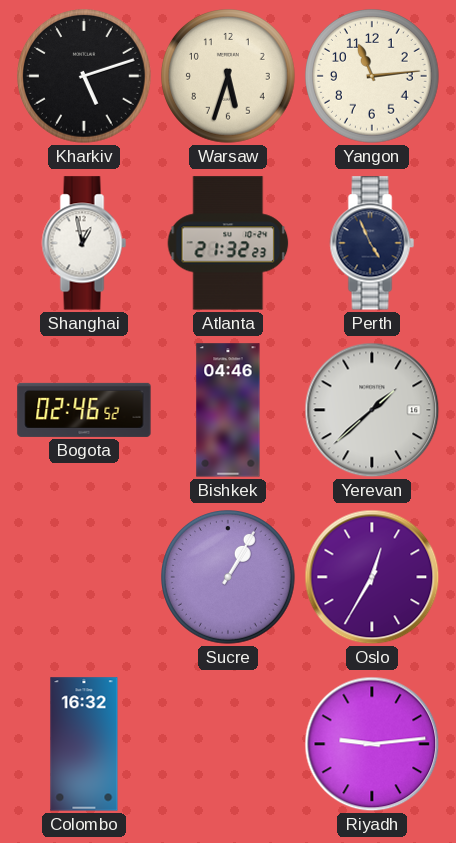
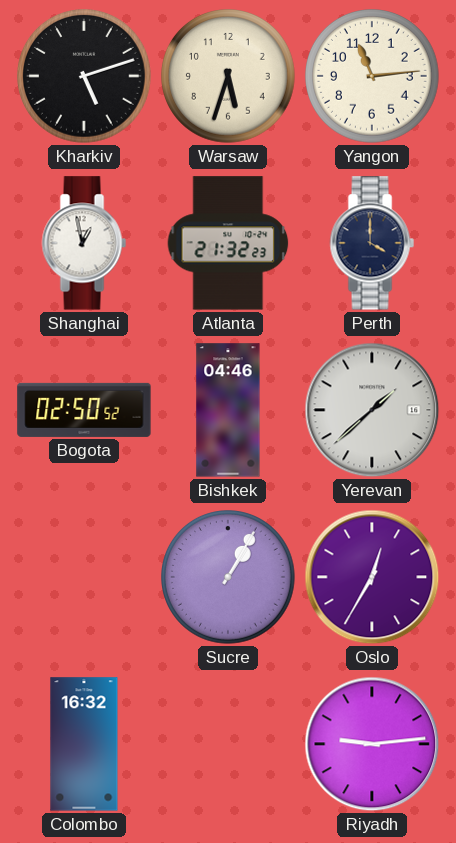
Perth: 4:56 -> 4:00
Bogota: 02:46 -> 02:50
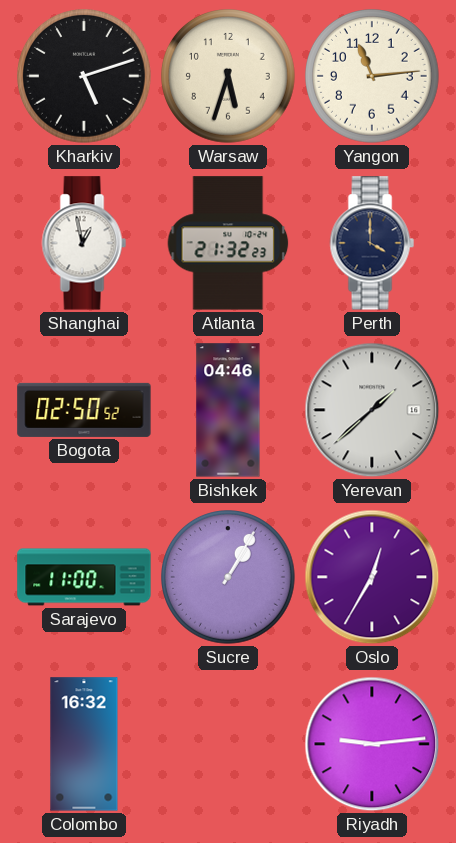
Sarajevo: none -> 11:00
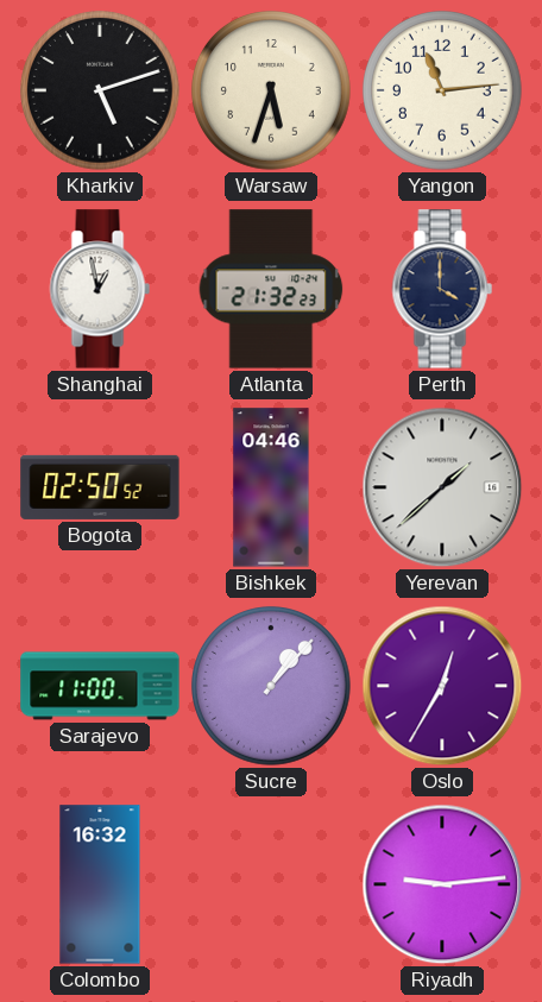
Sucre: 1:05 -> 1:07
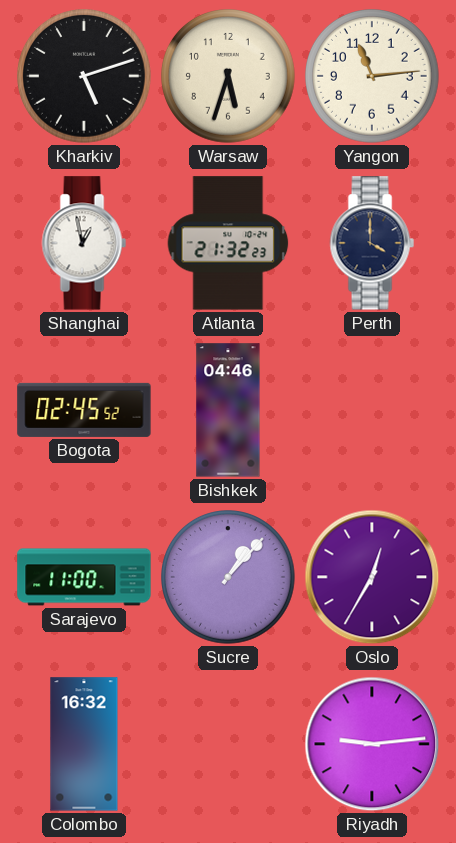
Bogota: 02:50 -> 02:45
Yerevan: 1:38 -> none
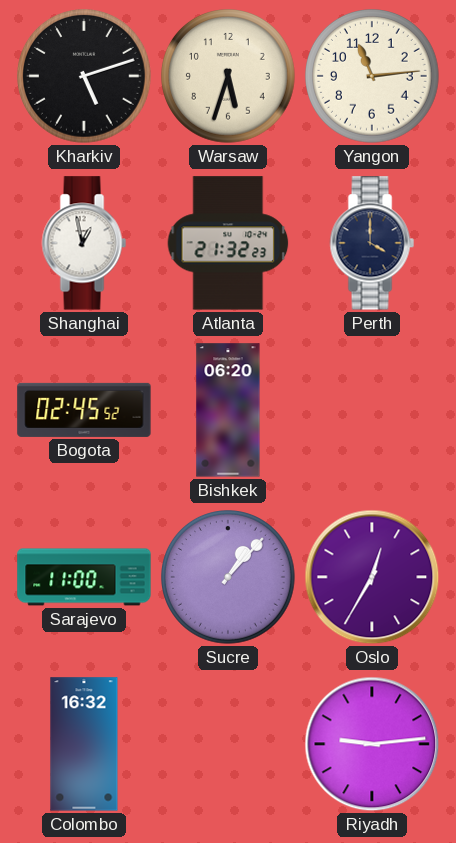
Bishkek: 04:46 -> 06:20
